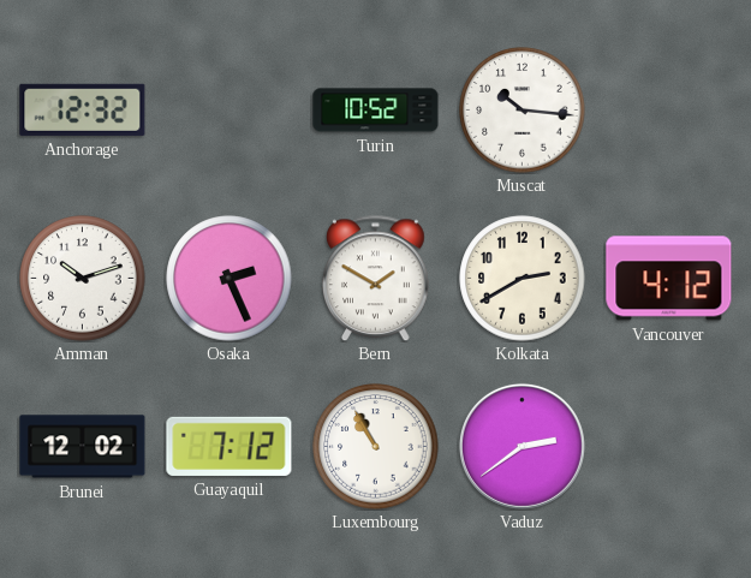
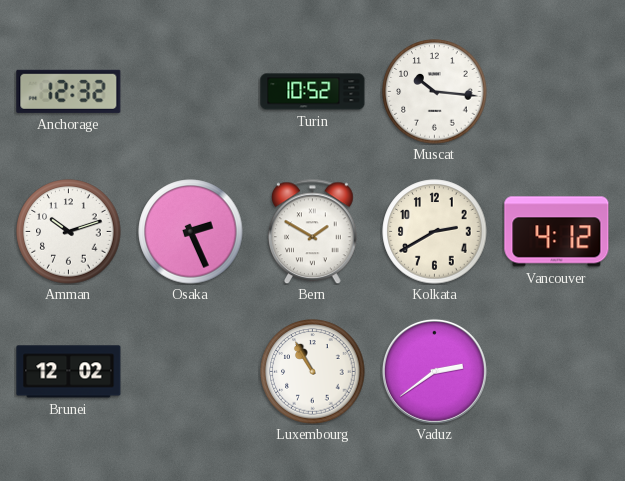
Guayaquil: 7:12 -> none
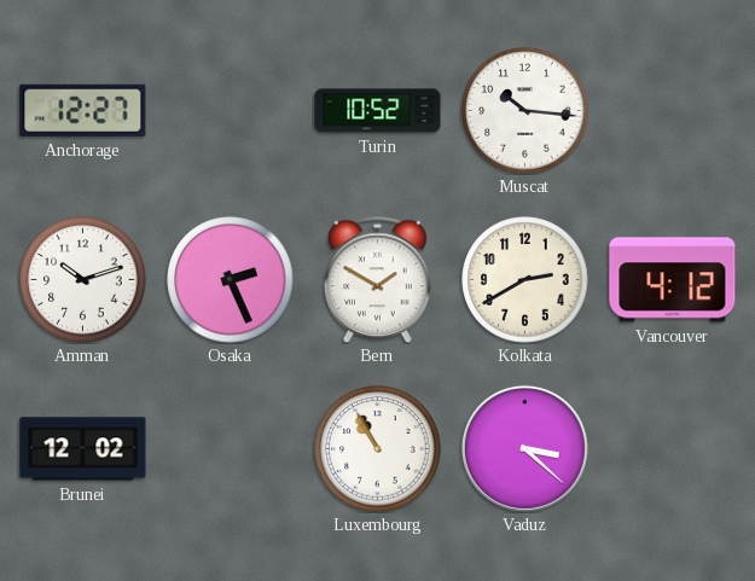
Anchorage: 12:32 -> 12:27
Vaduz: 2:39 -> 3:22
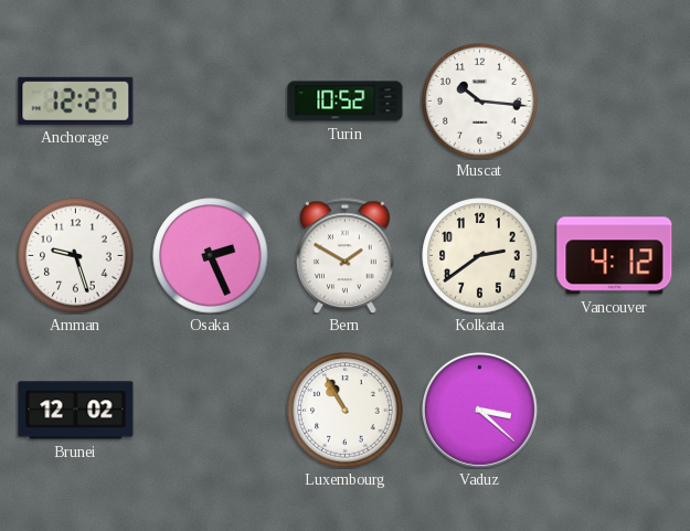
Amman: 10:12 -> 9:27
Kolkata: 2:40 -> 2:39
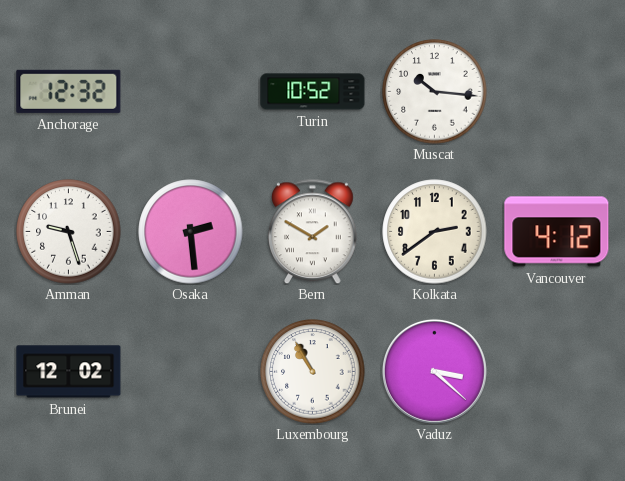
Anchorage: 12:27 -> 12:32
Osaka: 2:26 -> 2:29
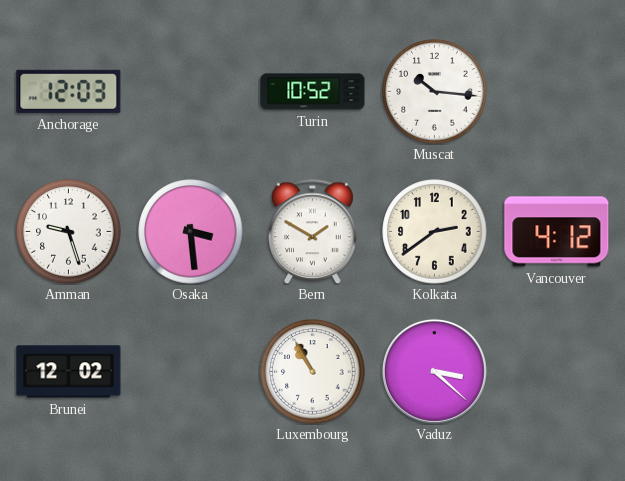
Anchorage: 12:32 -> 12:03
Osaka: 2:29 -> 3:29
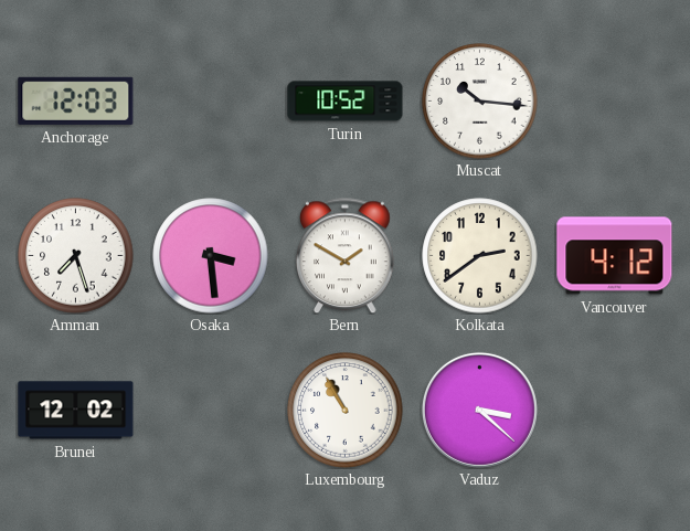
Amman: 9:27 -> 7:27
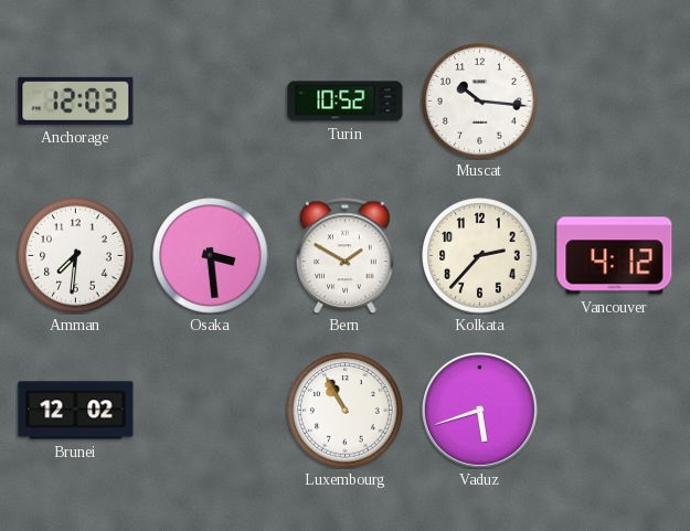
Amman: 7:27 -> 7:31
Kolkata: 2:39 -> 2:37
Vaduz: 3:22 -> 5:42
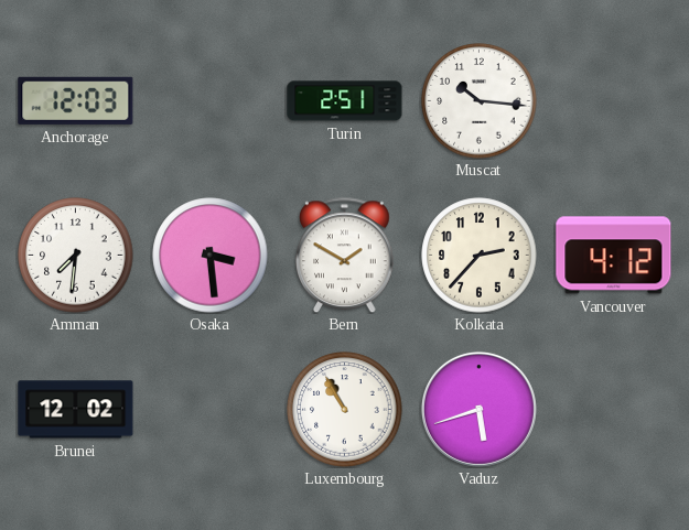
Turin: 10:52 -> 2:51
